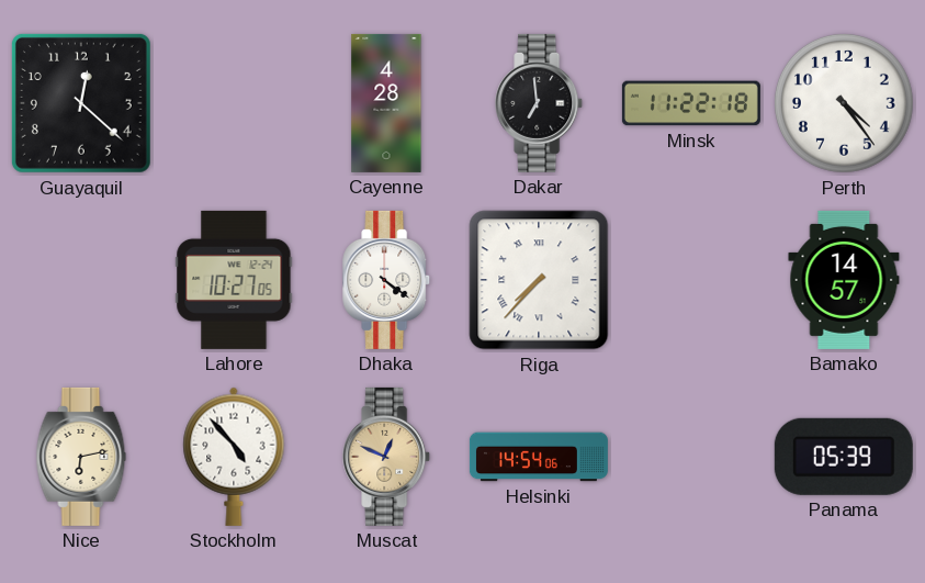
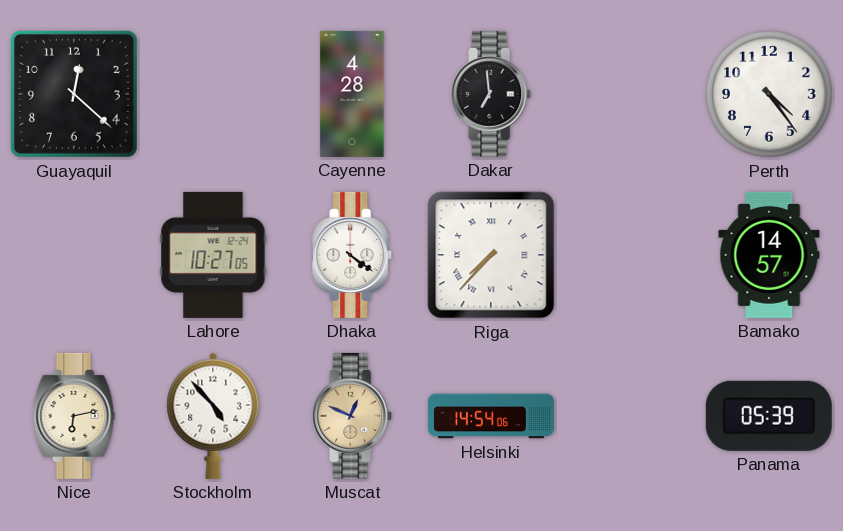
Minsk: 11:22 -> none
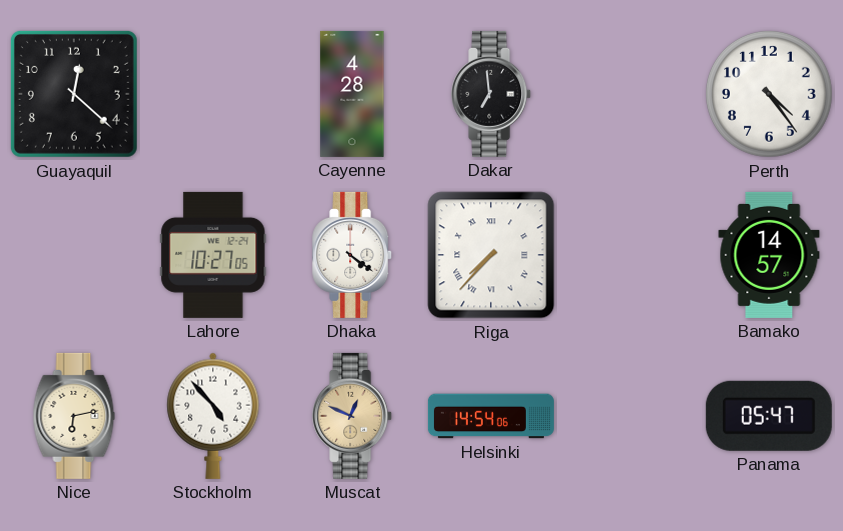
Panama: 05:39 -> 05:47
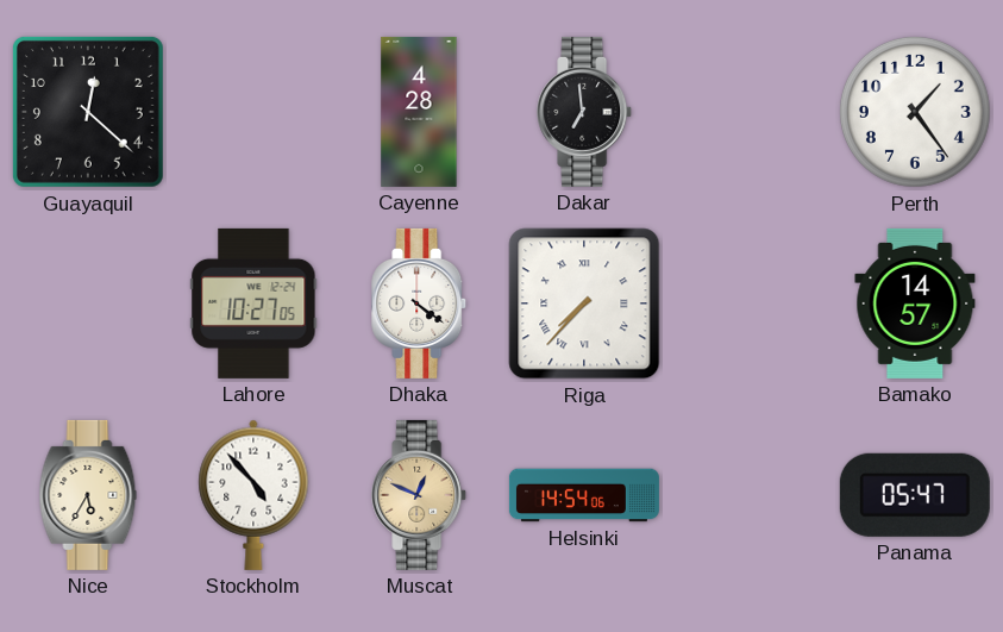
Perth: 4:24 -> 1:24
Nice: 6:13 -> 5:35
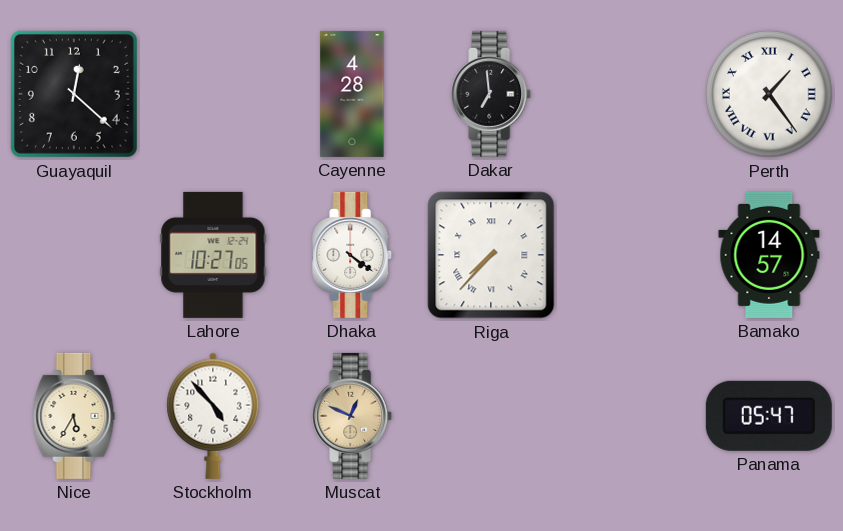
Perth numerals: Arabic -> Roman
Helsinki: 14:54 -> none
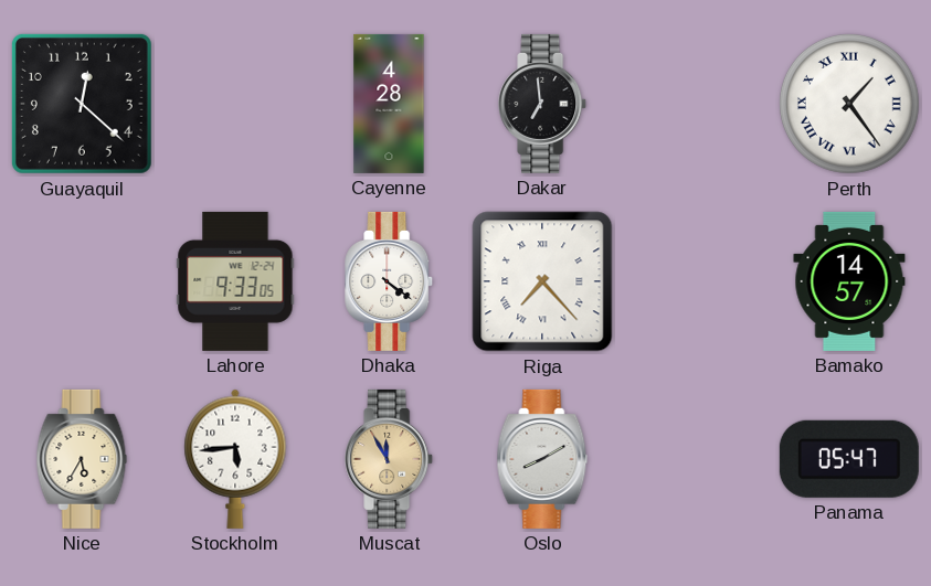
Lahore: 10:27 -> 9:33
Riga: 7:37 -> 7:23
Stockholm: 4:53 -> 5:44
Muscat: 12:49 -> 11:55
Oslo: none -> 8:10
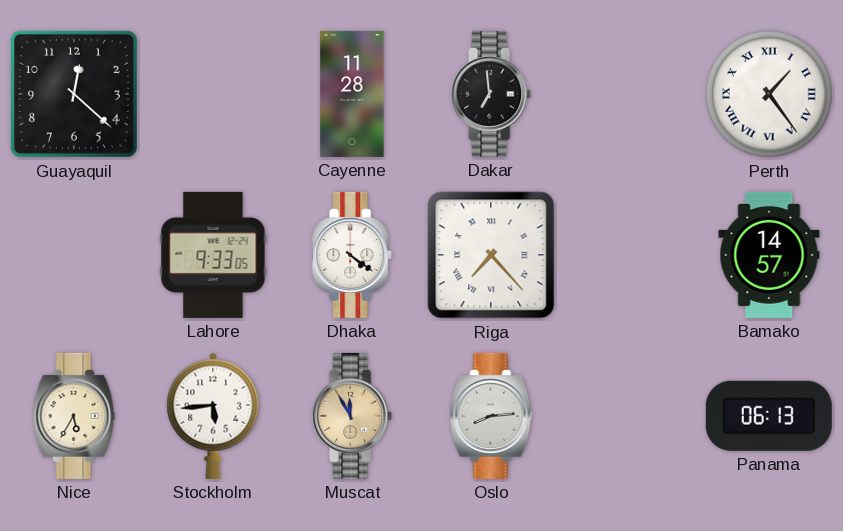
Cayenne: 4:28 -> 11:28
Oslo: 8:10 -> 8:14
Panama: 05:47 -> 06:13
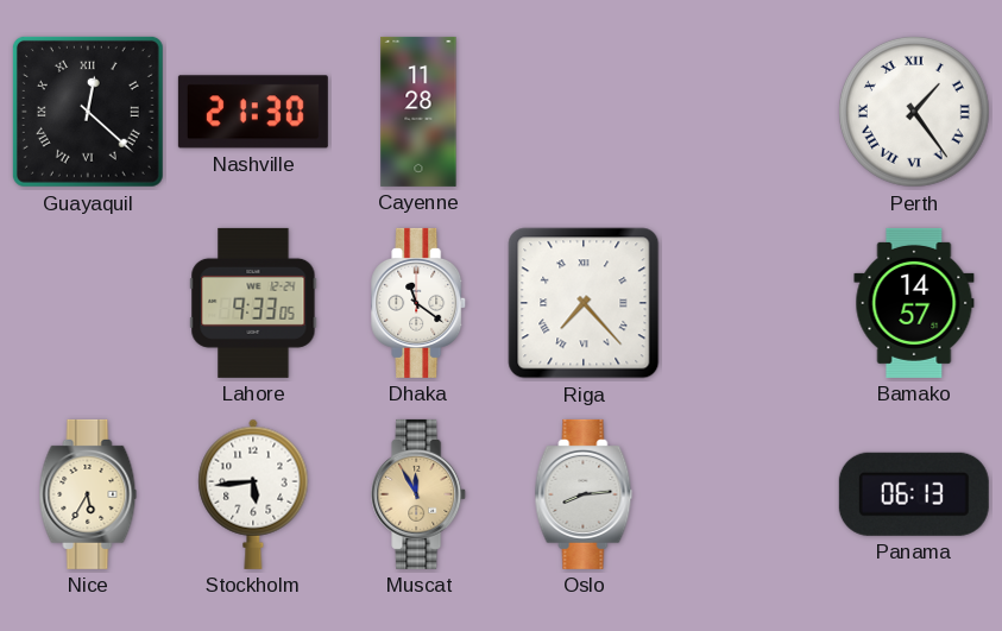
Guayaquil numerals: Arabic -> Roman
Nashville: none -> 21:30
Dakar: 6:59 -> none
Dhaka: 4:21 -> 11:21
